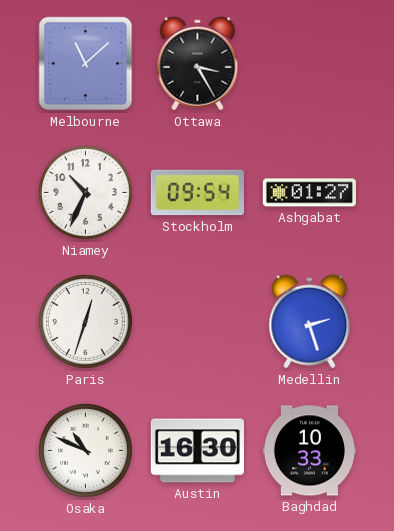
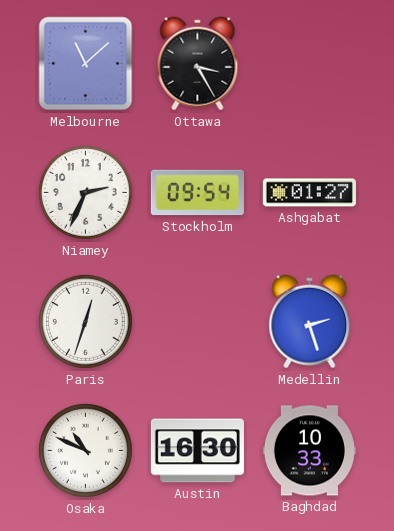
Niamey: 10:34 -> 2:34
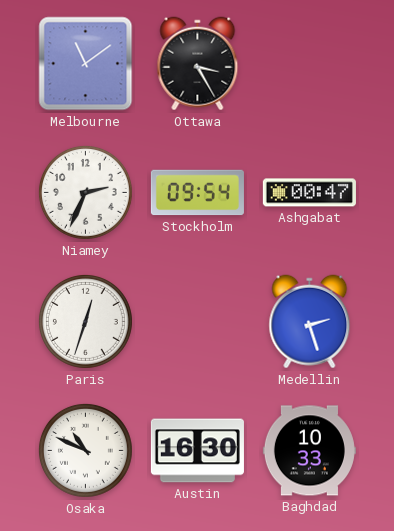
Melbourne: 11:08 -> 11:09
Ashgabat: 01:27 -> 00:47
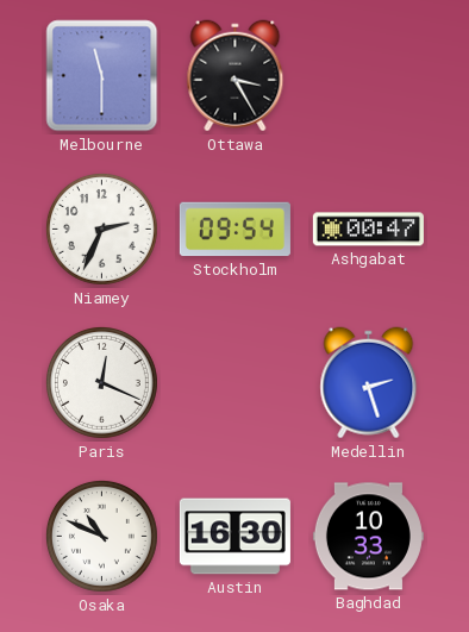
Melbourne: 11:09 -> 11:30
Paris: 12:33 -> 12:19
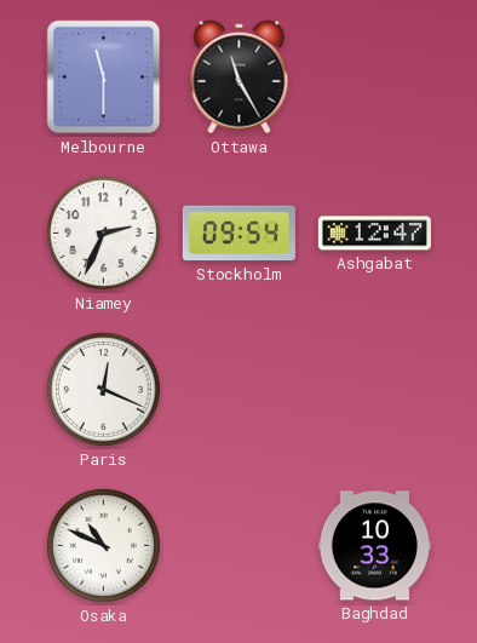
Ottawa: 3:25 -> 11:25
Ashgabat: 00:47 -> 12:47
Medellin: 2:27 -> none
Austin: 16:30 -> none
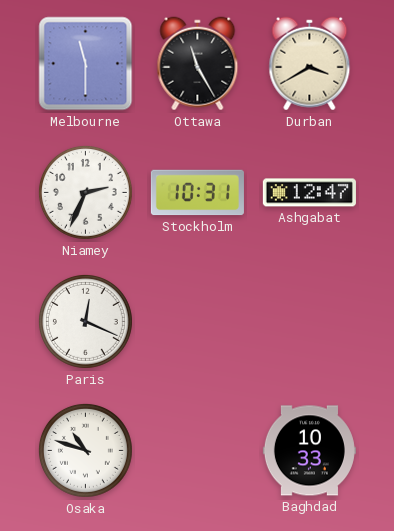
Durban: none -> 3:40
Stockholm: 09:54 -> 10:31
Osaka: 10:49 -> 10:48
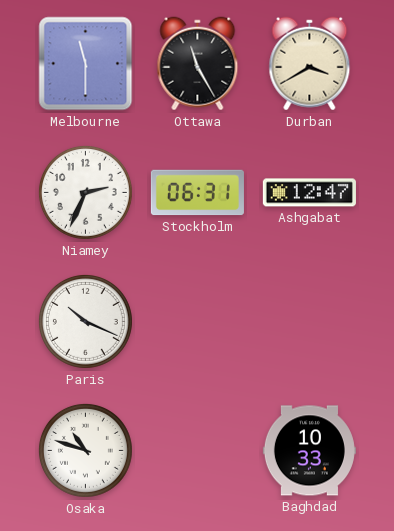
Stockholm: 10:31 -> 06:31
Paris: 12:19 -> 10:19
